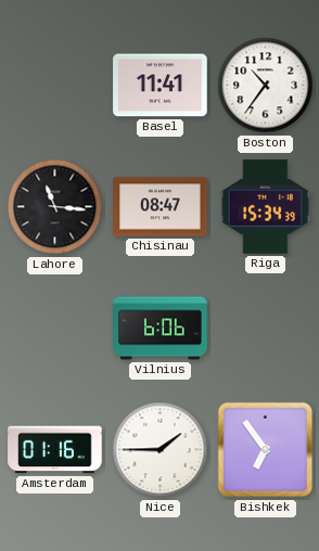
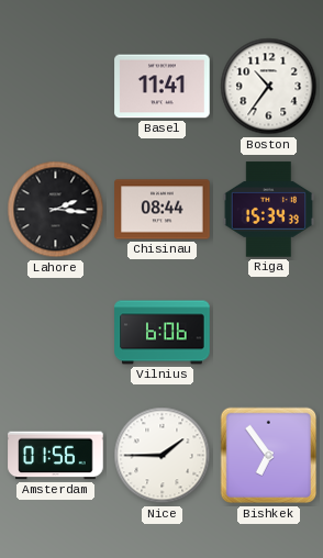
Lahore: 11:16 -> 2:16
Chisinau: 08:47 -> 08:44
Amsterdam: 01:16 -> 01:56
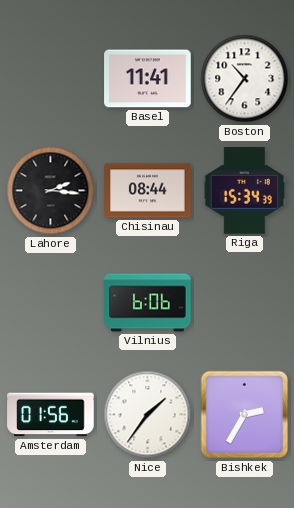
Nice: 1:45 -> 1:36
Bishkek: 6:54 -> 2:35
